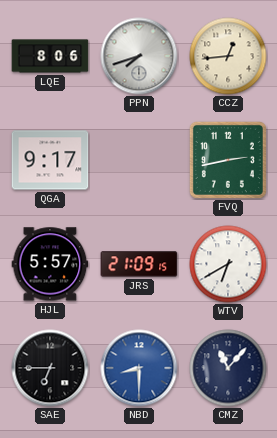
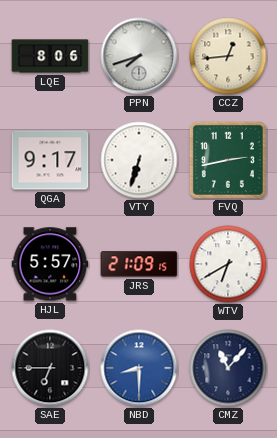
VTY: none -> 6:33
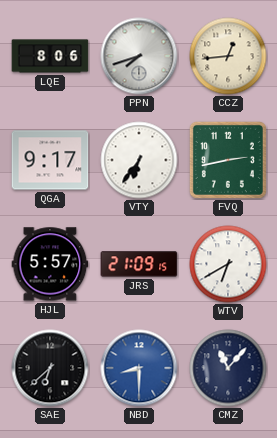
VTY: 6:33 -> 6:36
SAE: 6:45 -> 6:38
